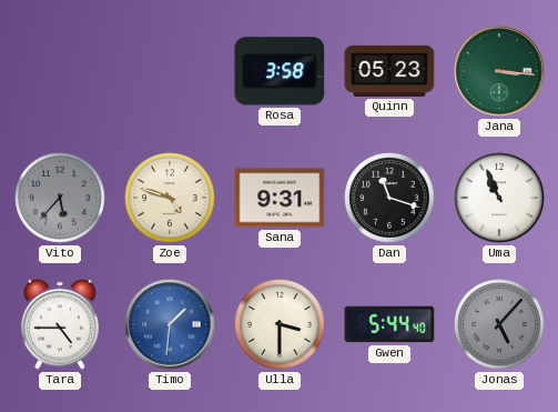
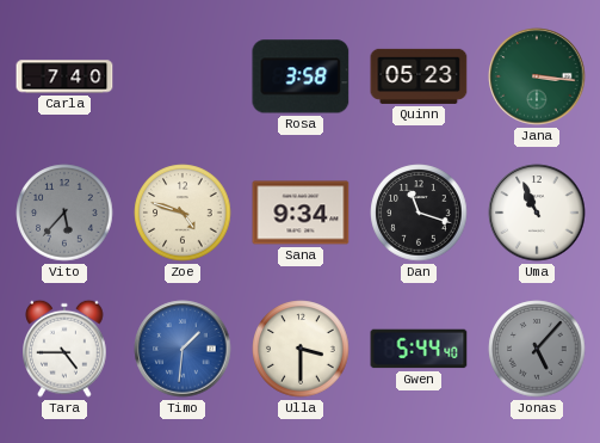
Carla: none -> 7:40
Sana: 9:31 -> 9:34
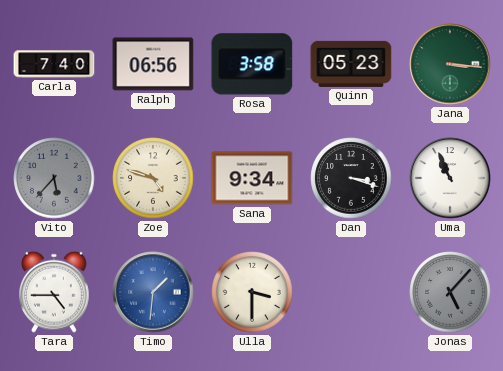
Ralph: none -> 06:56
Dan: 11:18 -> 3:18
Gwen: 5:44 -> none
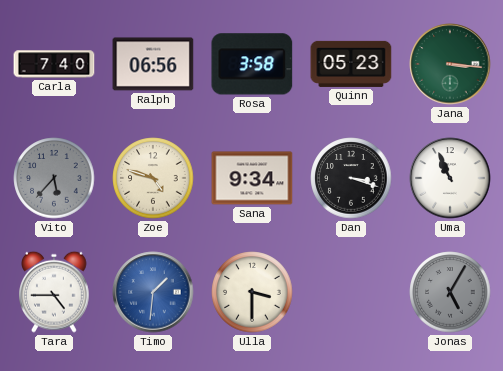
Jonas: 5:07 -> 5:05
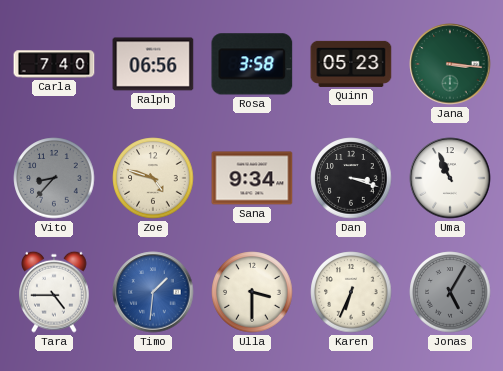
Vito: 5:37 -> 8:37
Karen: none -> 6:34
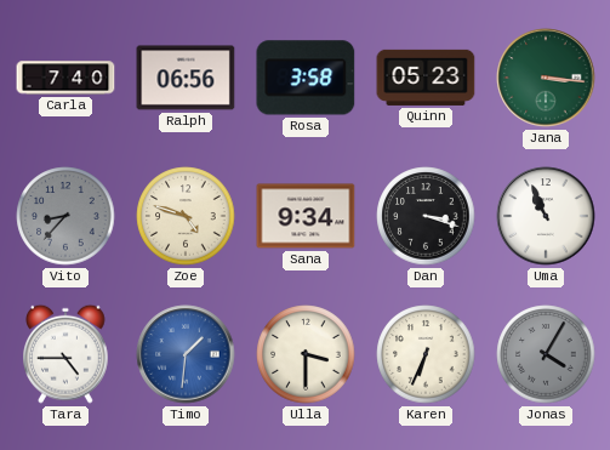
Jonas: 5:05 -> 4:05
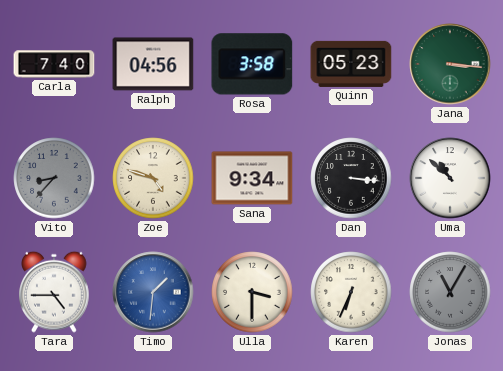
Ralph: 06:56 -> 04:56
Dan: 3:18 -> 3:16
Uma: 10:56 -> 10:52
Jonas: 4:05 -> 11:05
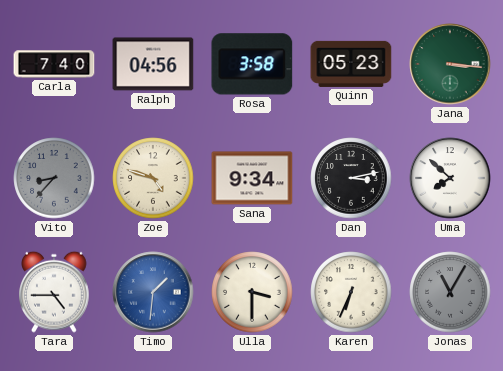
Dan: 3:16 -> 3:13
Uma: 10:52 -> 7:52
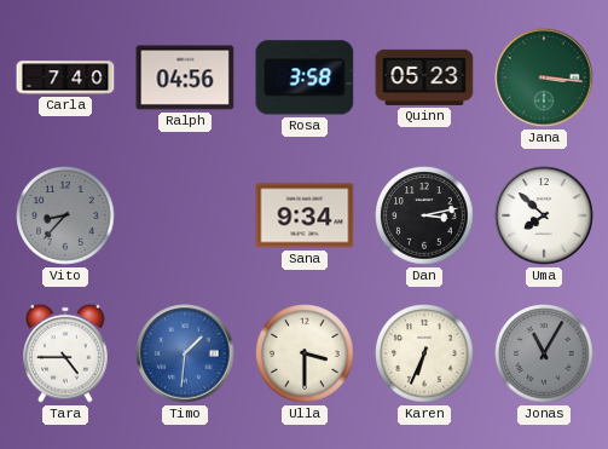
Zoe: 4:48 -> none
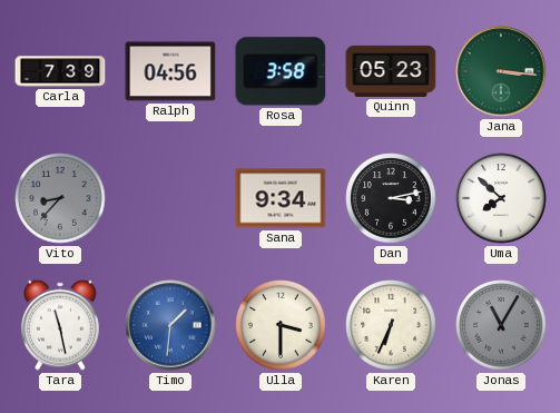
Carla: 7:40 -> 7:39
Tara: 4:45 -> 11:28
